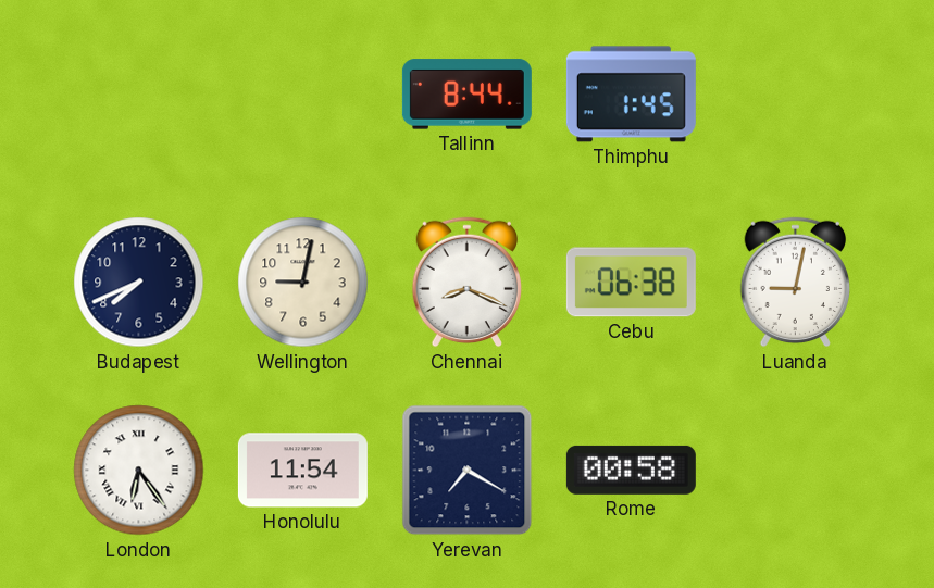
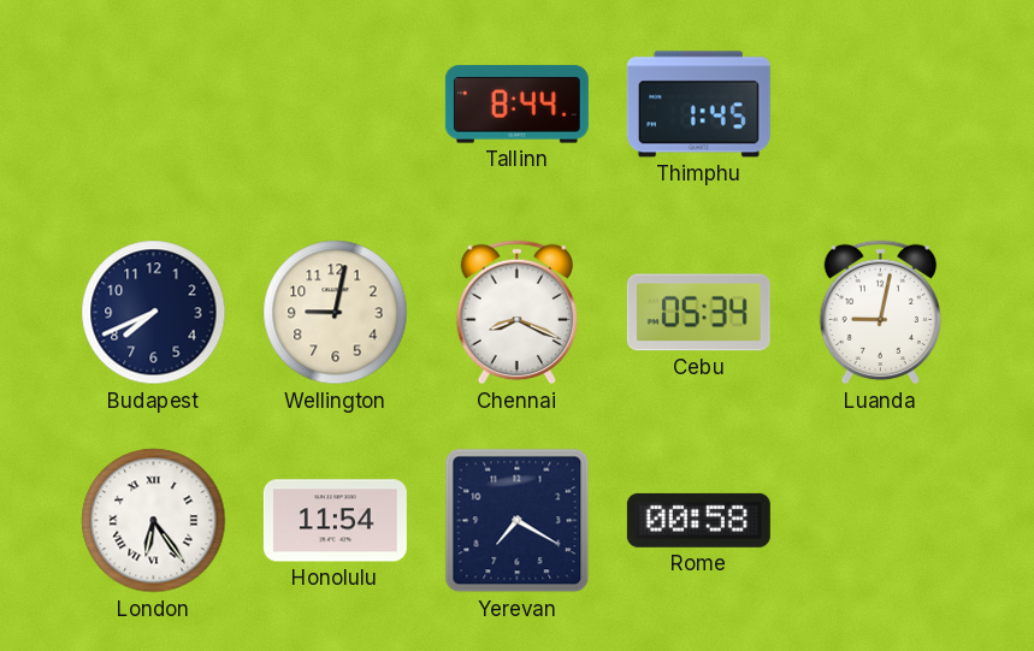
Cebu: 06:38 -> 05:34
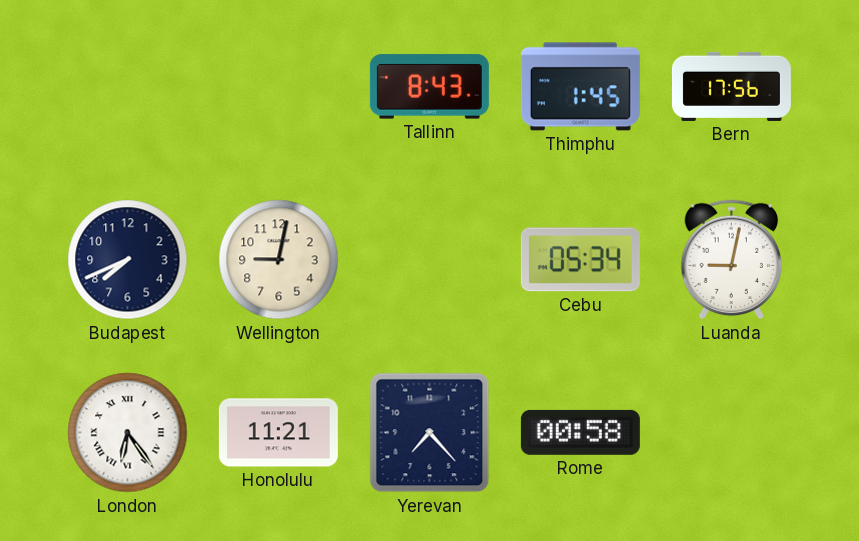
Tallinn: 8:44 -> 8:43
Bern: none -> 17:56
Chennai: 8:19 -> none
Honolulu: 11:54 -> 11:21
Yerevan: 7:20 -> 7:23
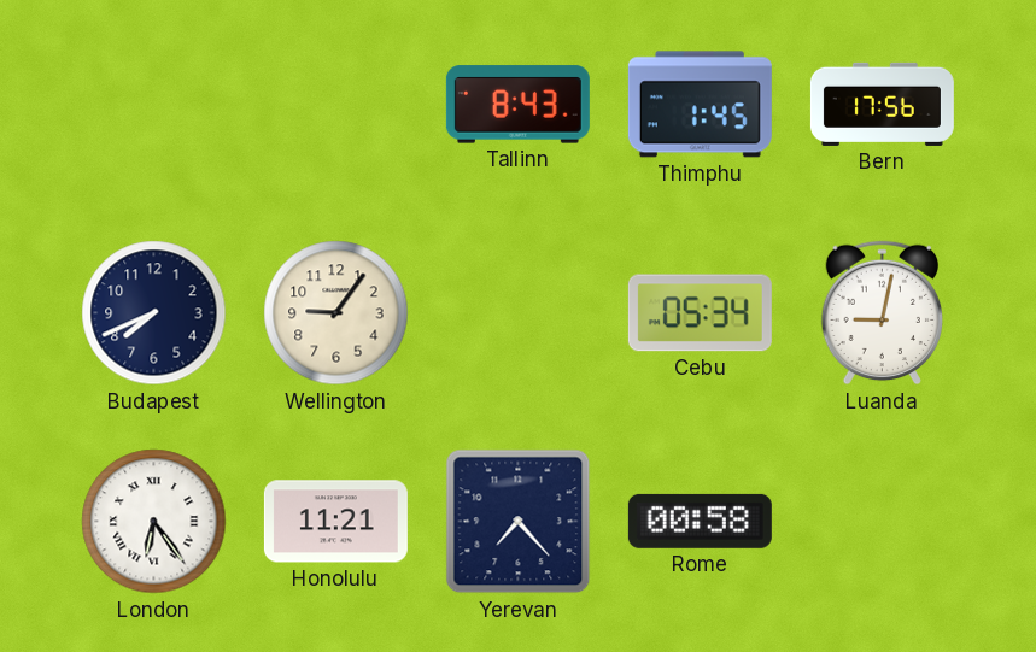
Wellington: 9:02 -> 9:06
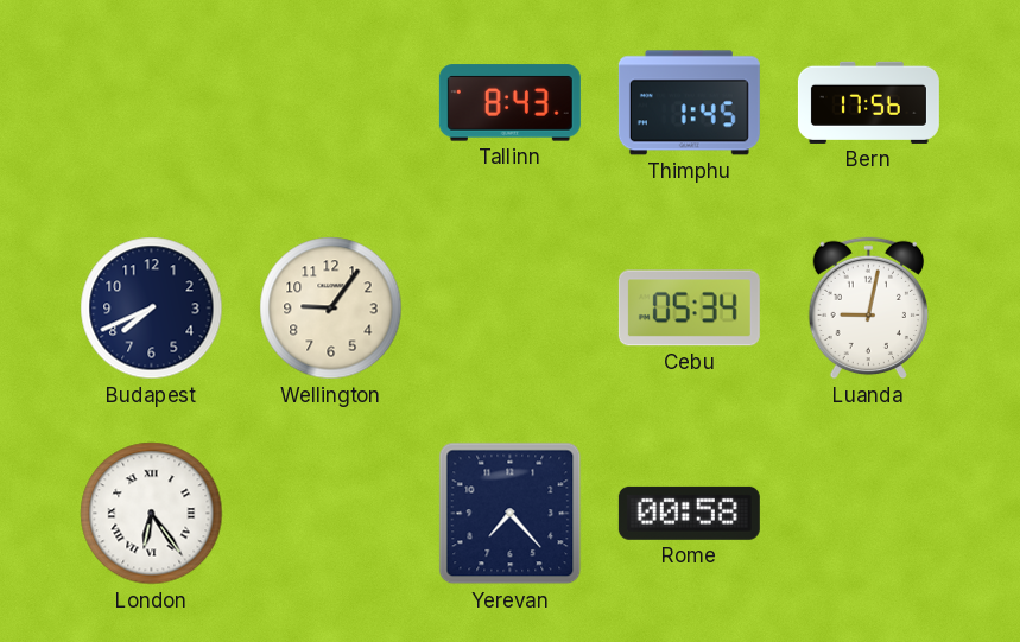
Honolulu: 11:21 -> none
